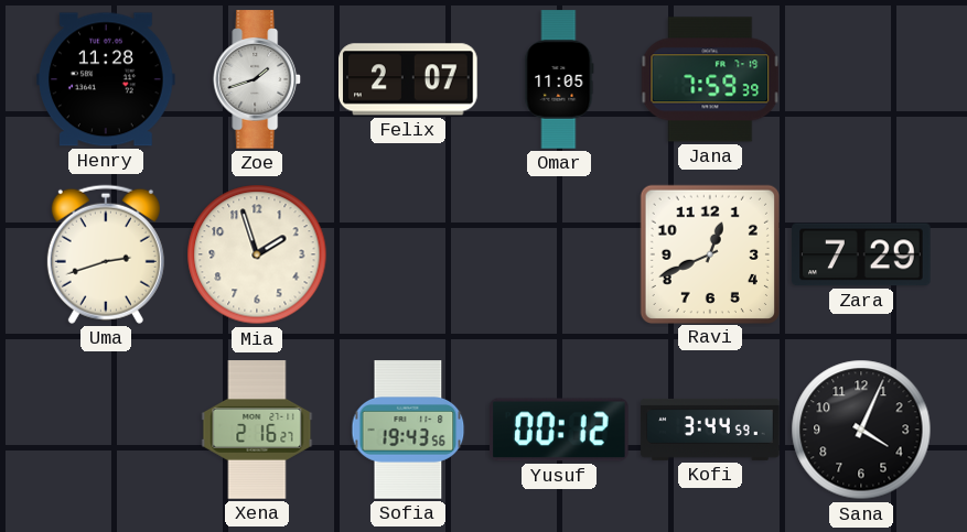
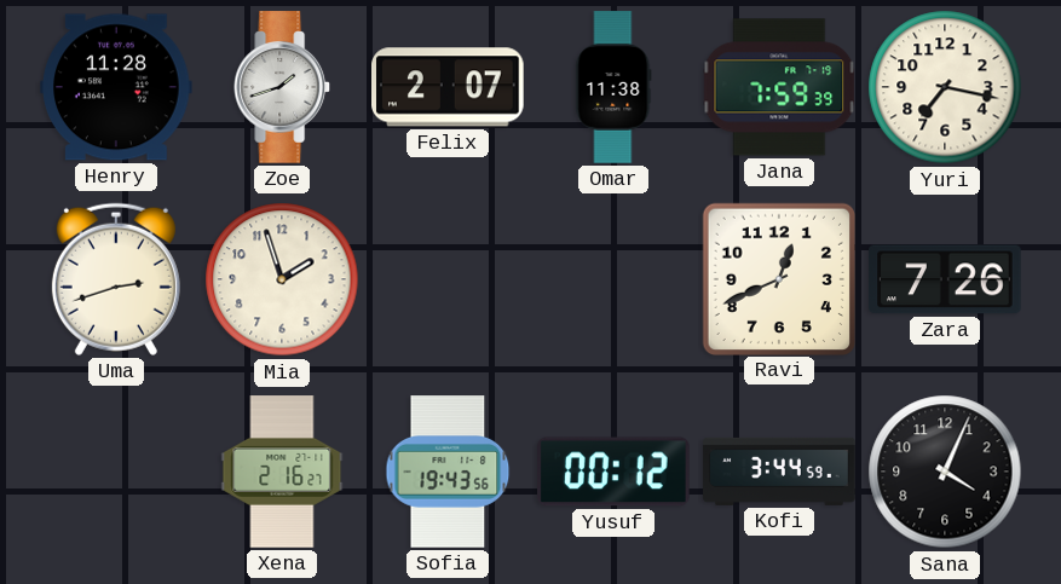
Omar: 11:05 -> 11:38
Yuri: none -> 7:17
Zara: 7:29 -> 7:26
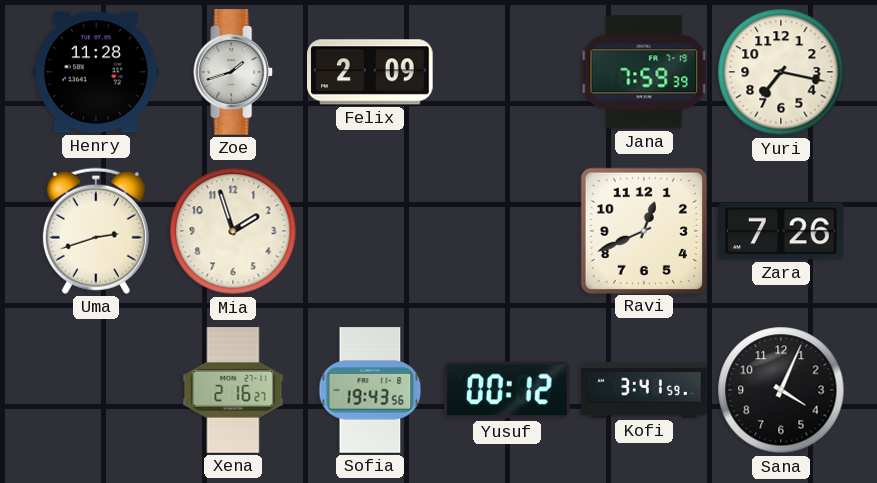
Felix: 2:07 -> 2:09
Omar: 11:38 -> none
Kofi: 3:44 -> 3:41
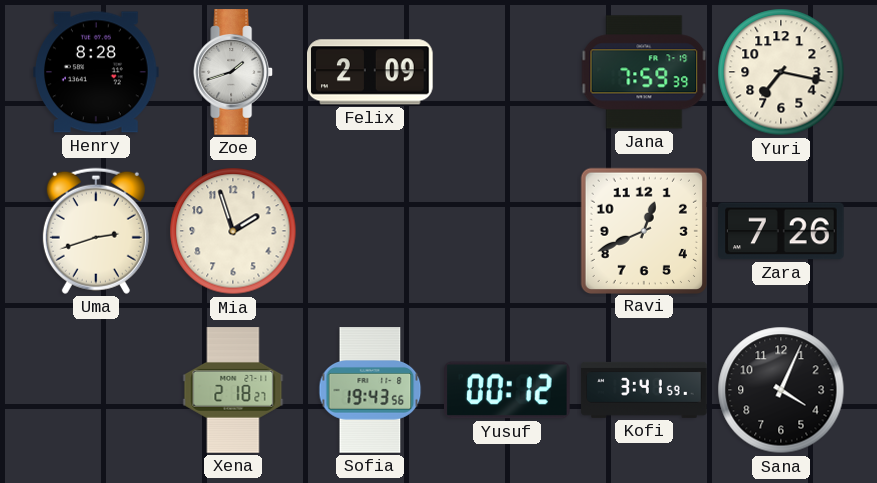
Henry: 11:28 -> 8:28
Xena: 2:16 -> 2:18
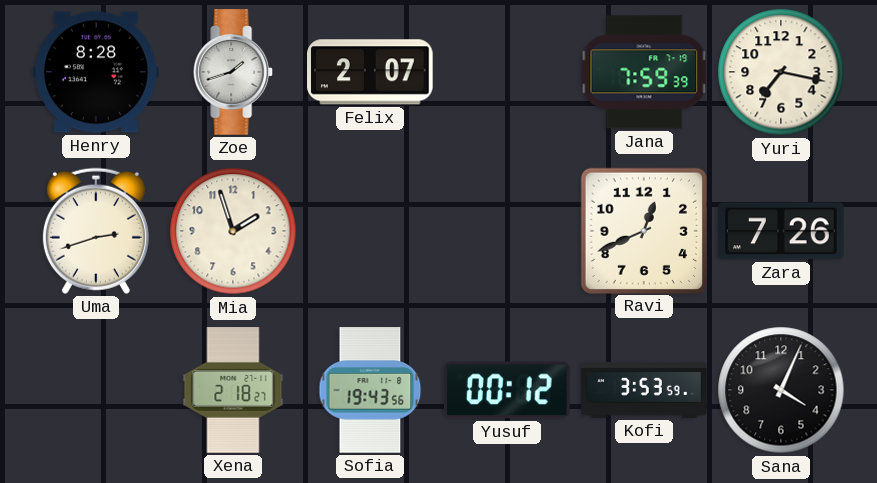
Felix: 2:09 -> 2:07
Kofi: 3:41 -> 3:53
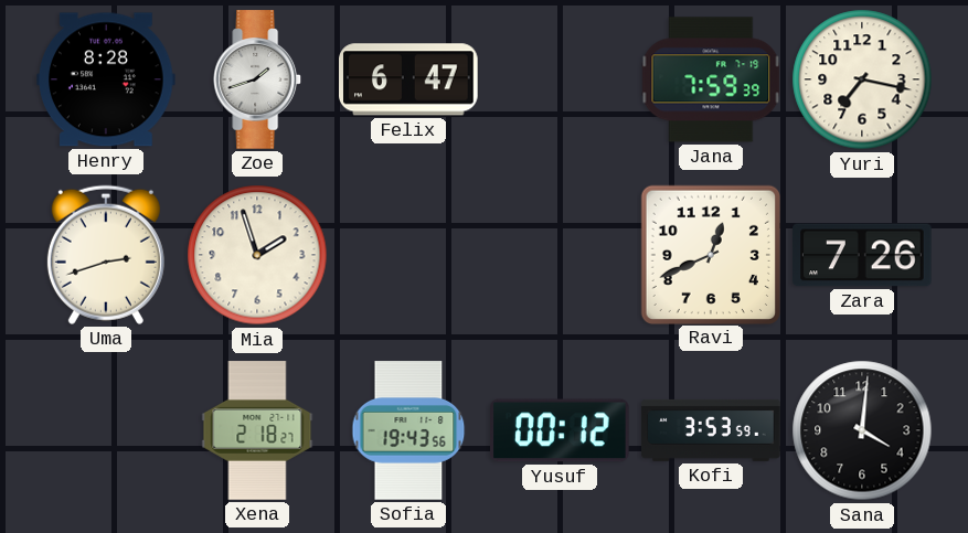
Felix: 2:07 -> 6:47
Sana: 4:04 -> 4:01
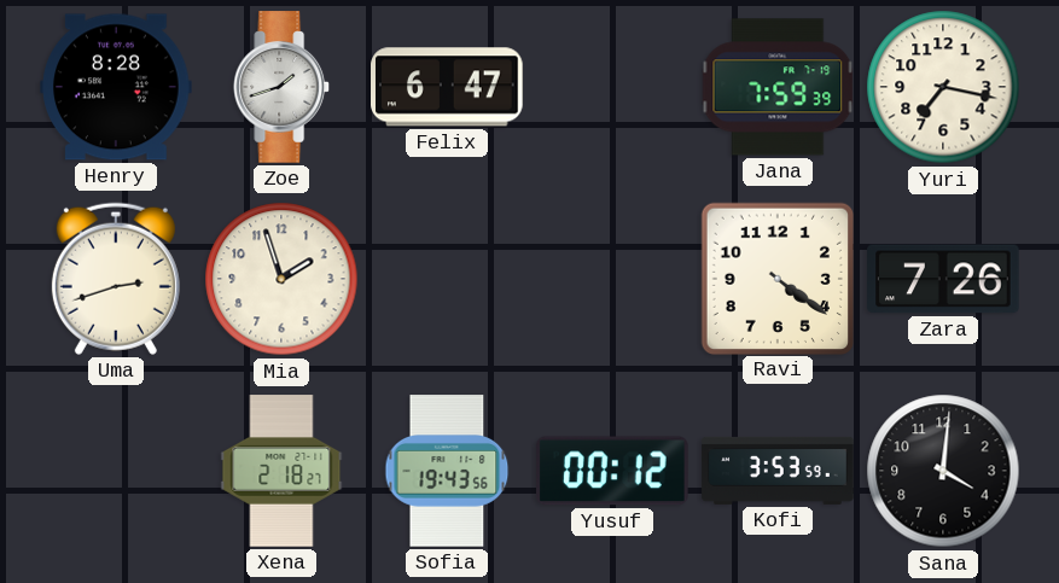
Ravi: 12:41 -> 4:21
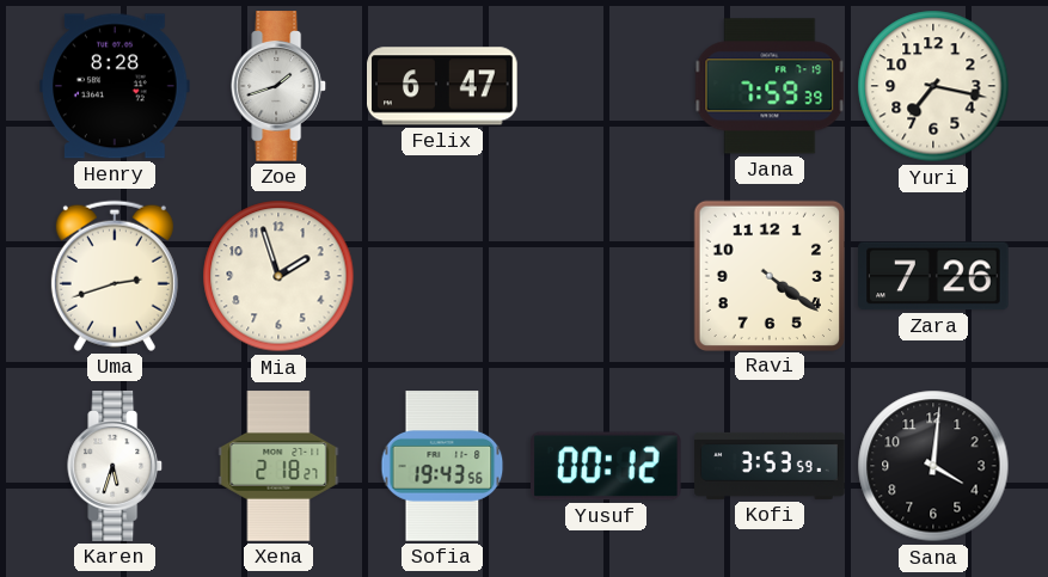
Karen: none -> 5:33
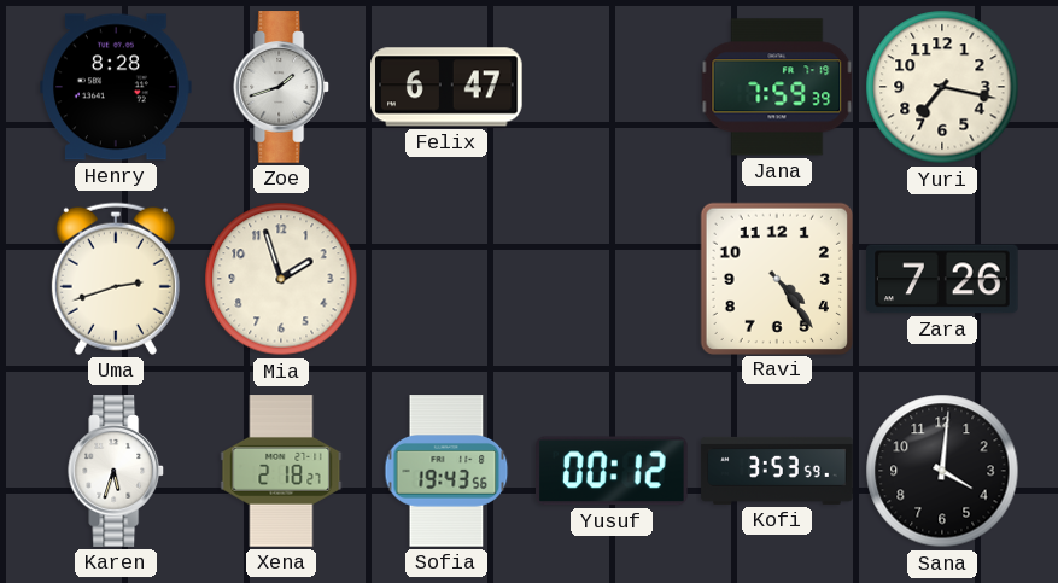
Ravi: 4:21 -> 4:24
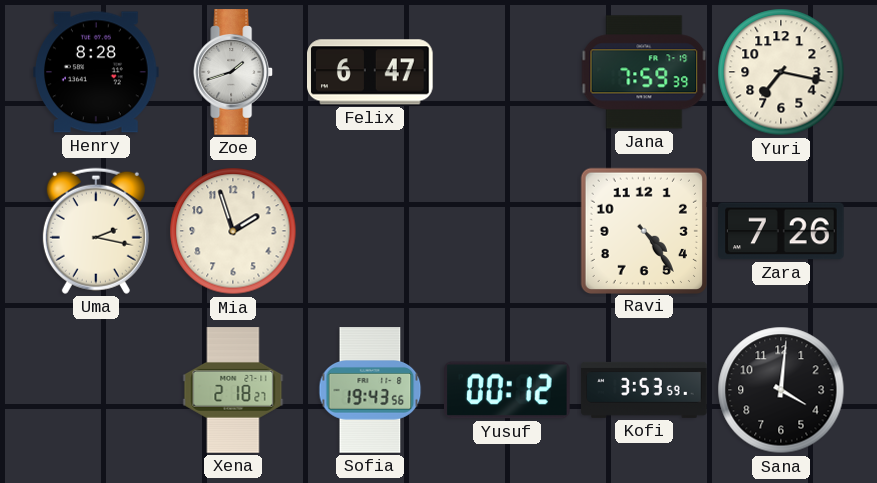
Uma: 2:42 -> 2:17
Karen: 5:33 -> none
